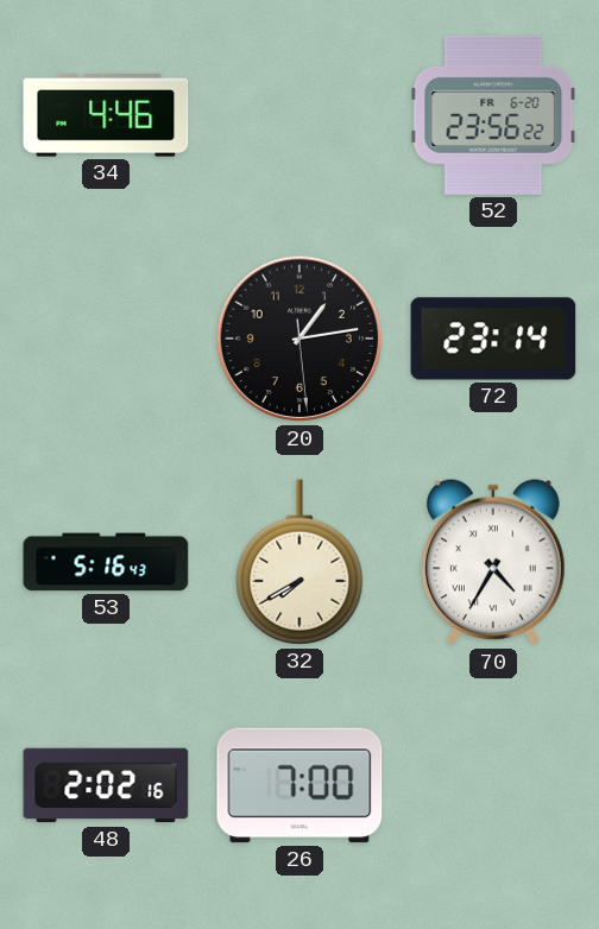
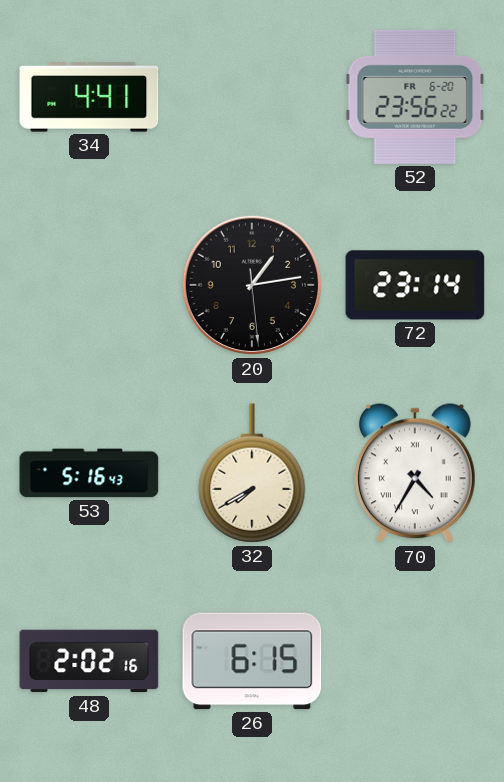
34: 4:46 -> 4:41
26: 7:00 -> 6:15
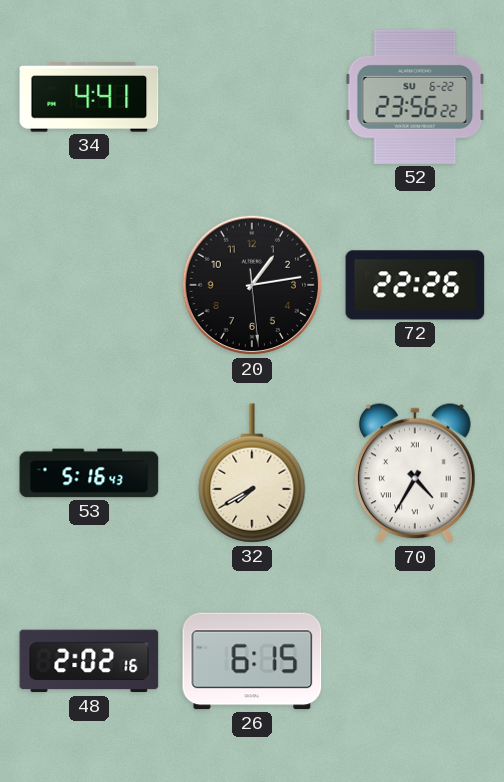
52 date: FR 6-20 -> SU 6-22
72: 23:14 -> 22:26
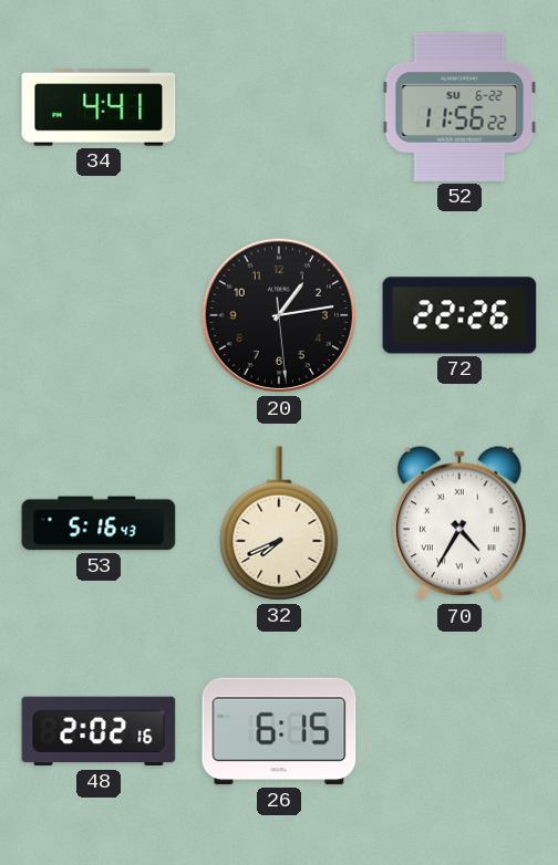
52: 23:56 -> 11:56
32: 7:40 -> 7:41
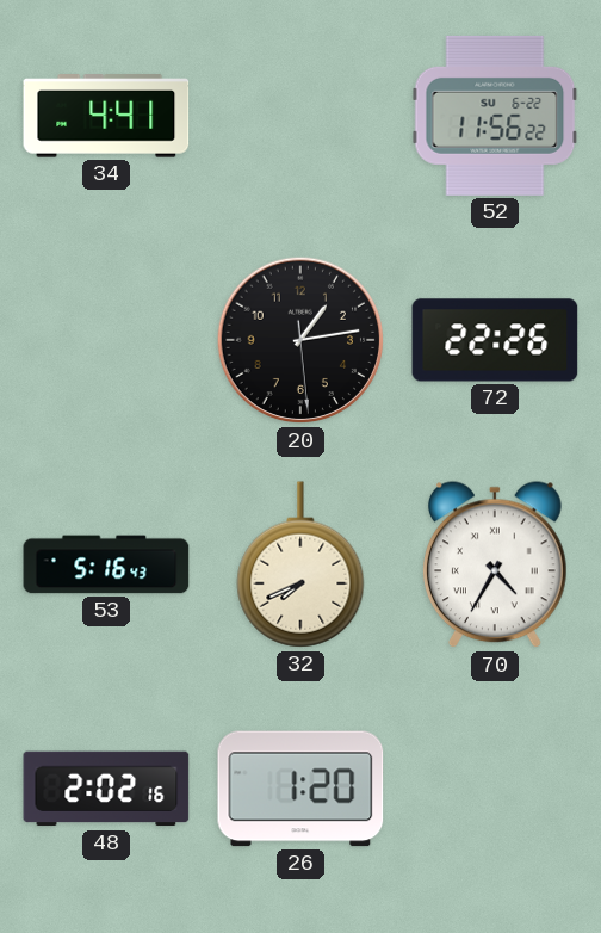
26: 6:15 -> 1:20
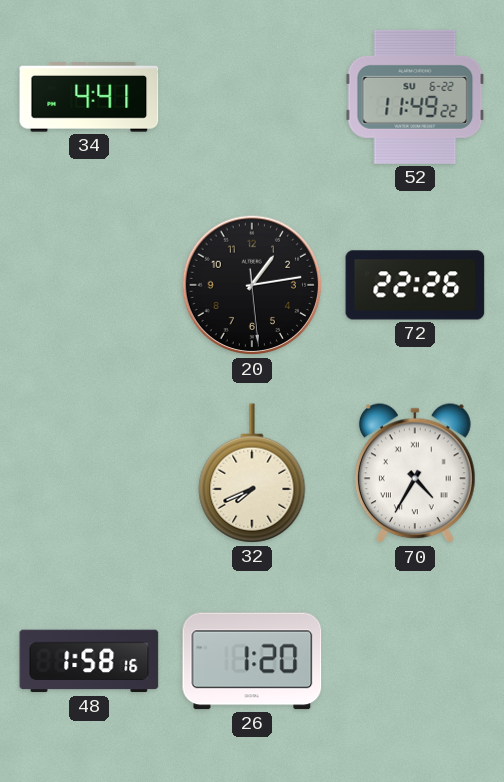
52: 11:56 -> 11:49
53: 5:16 -> none
48: 2:02 -> 1:58
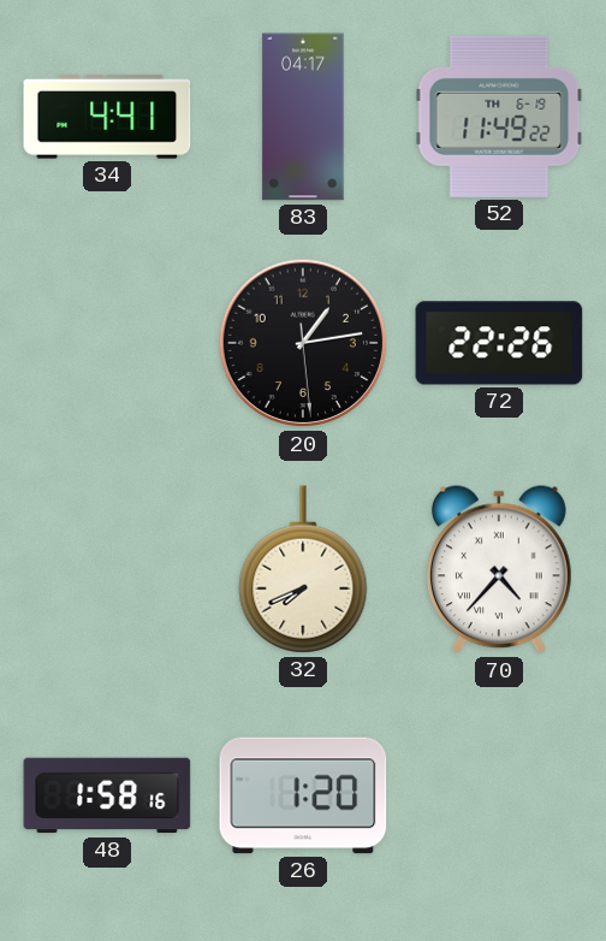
83: none -> 04:17
52 date: SU 6-22 -> TH 6-19
70: 4:35 -> 4:37
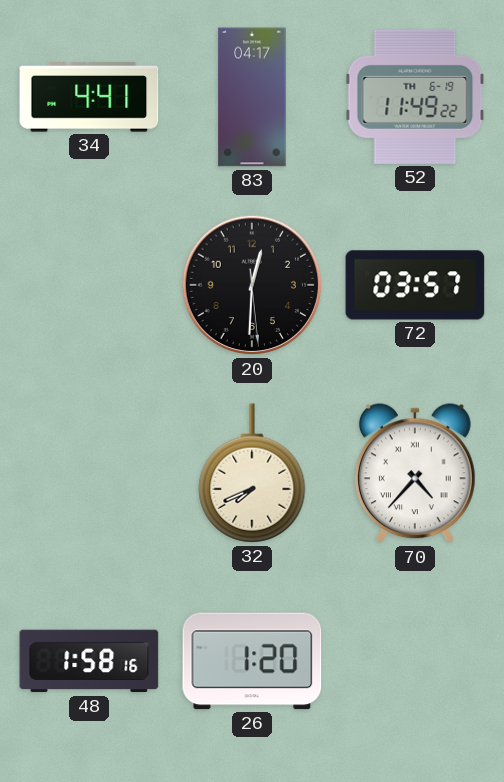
20: 1:13 -> 12:30
72: 22:26 -> 03:57
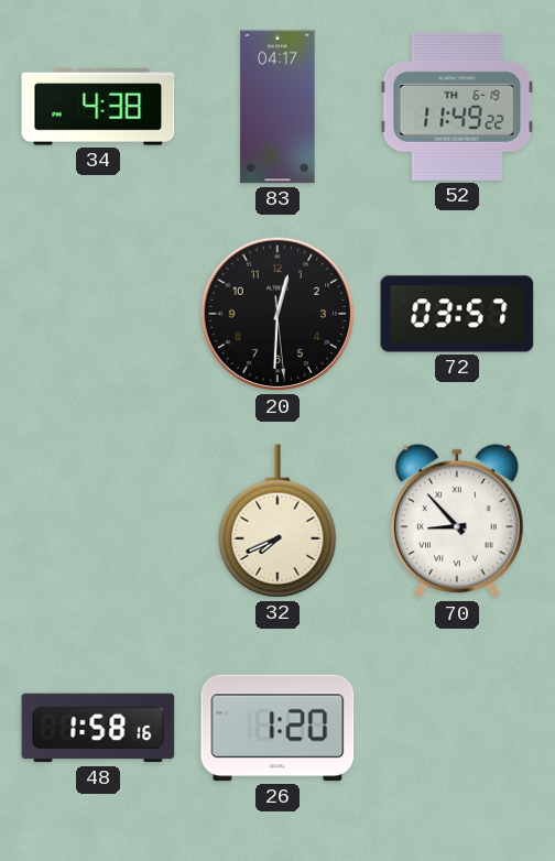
34: 4:41 -> 4:38
70: 4:37 -> 8:53
